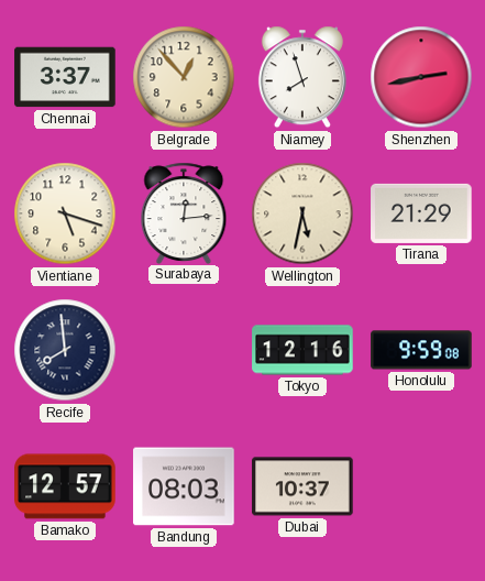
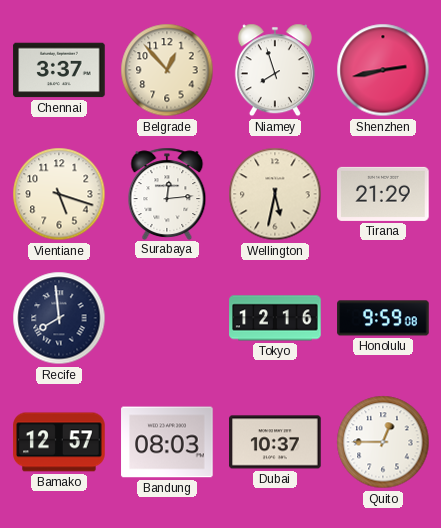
Quito: none -> 12:45
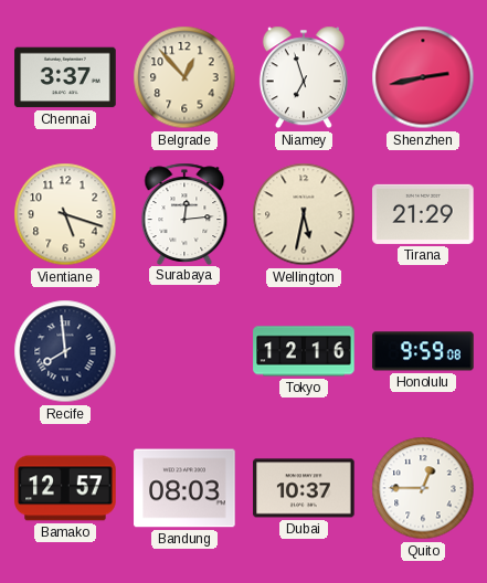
Niamey: 7:57 -> 6:57
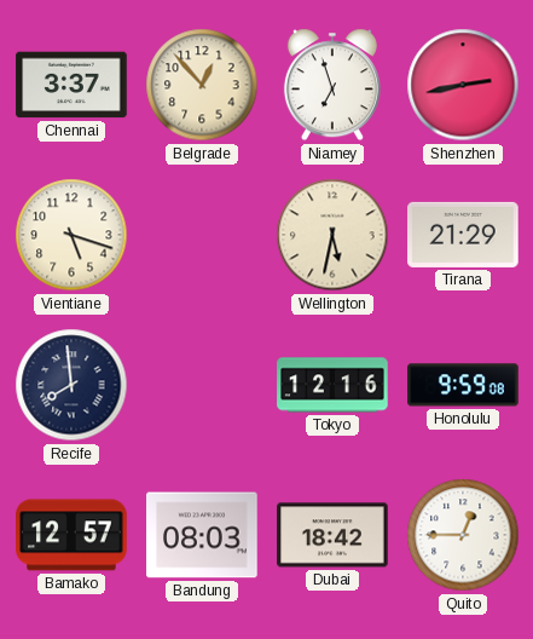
Surabaya: 12:14 -> none
Dubai: 10:37 -> 18:42
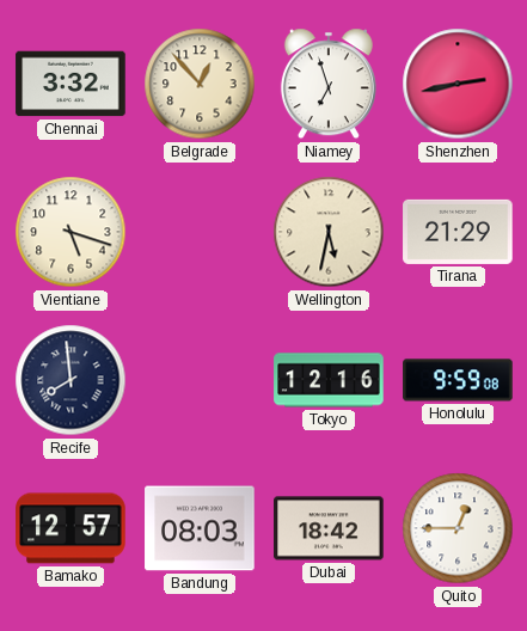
Chennai: 3:37 -> 3:32
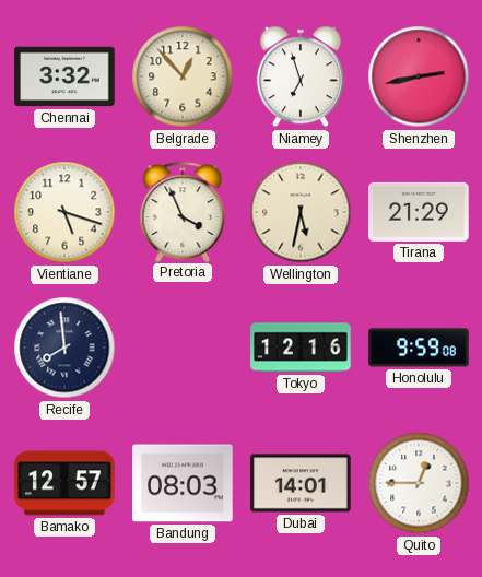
Pretoria: none -> 3:56
Dubai: 18:42 -> 14:01
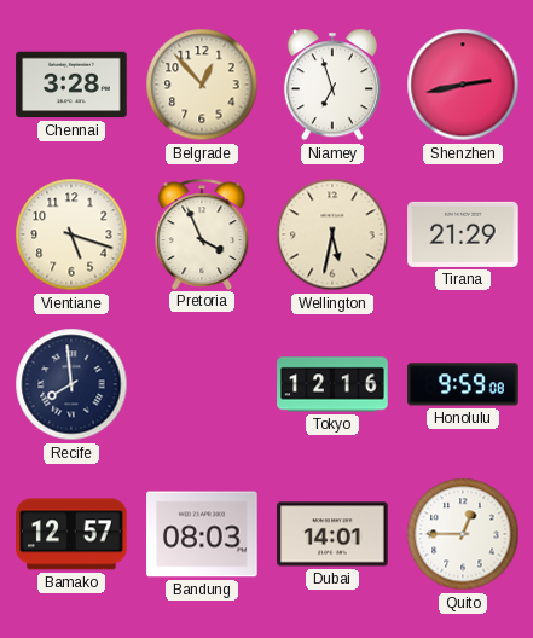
Chennai: 3:32 -> 3:28
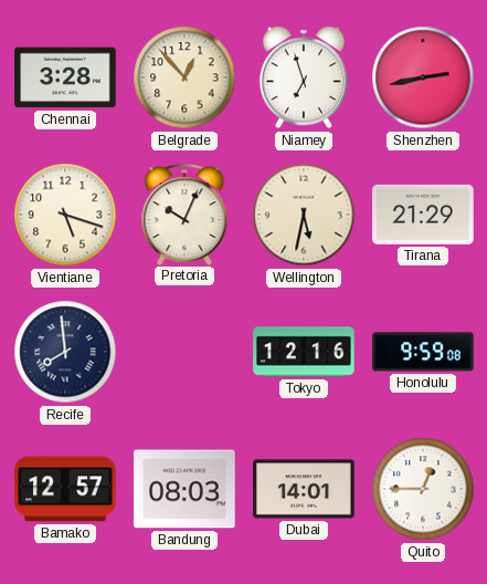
Pretoria: 3:56 -> 10:04
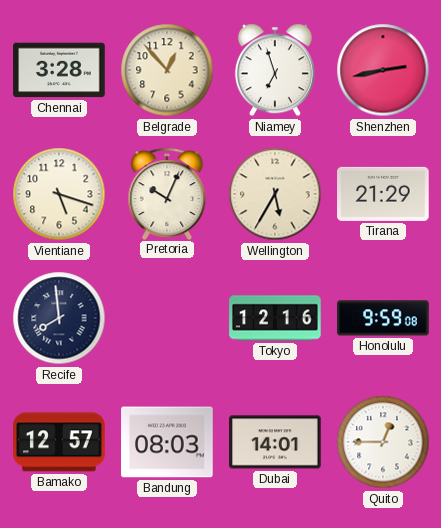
Wellington: 5:32 -> 5:35
